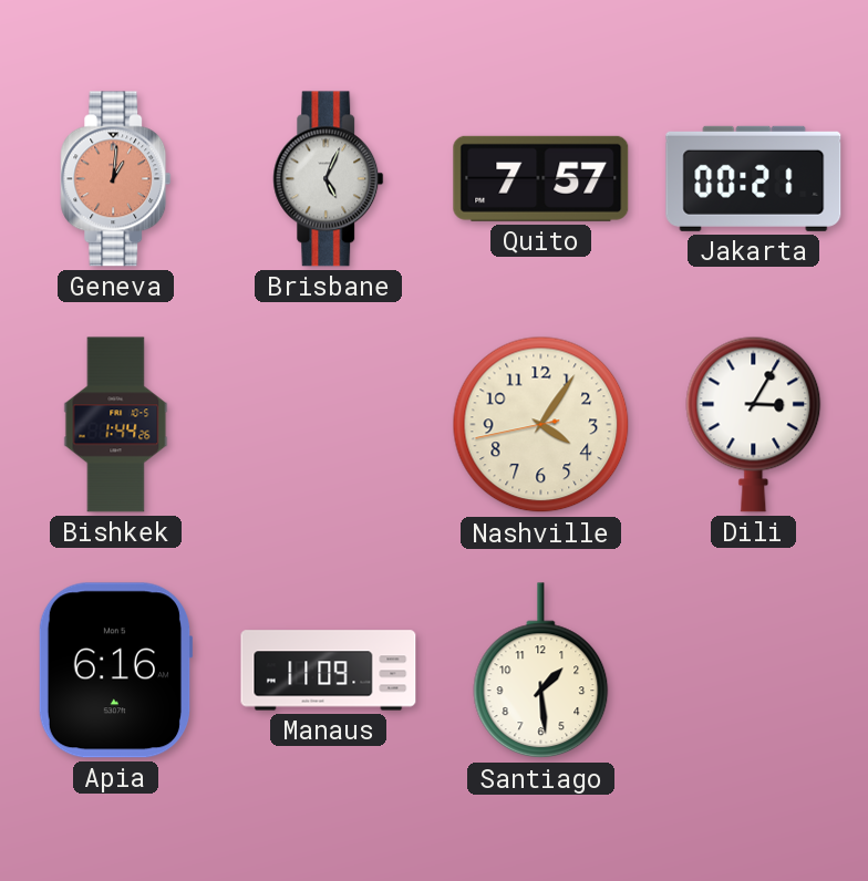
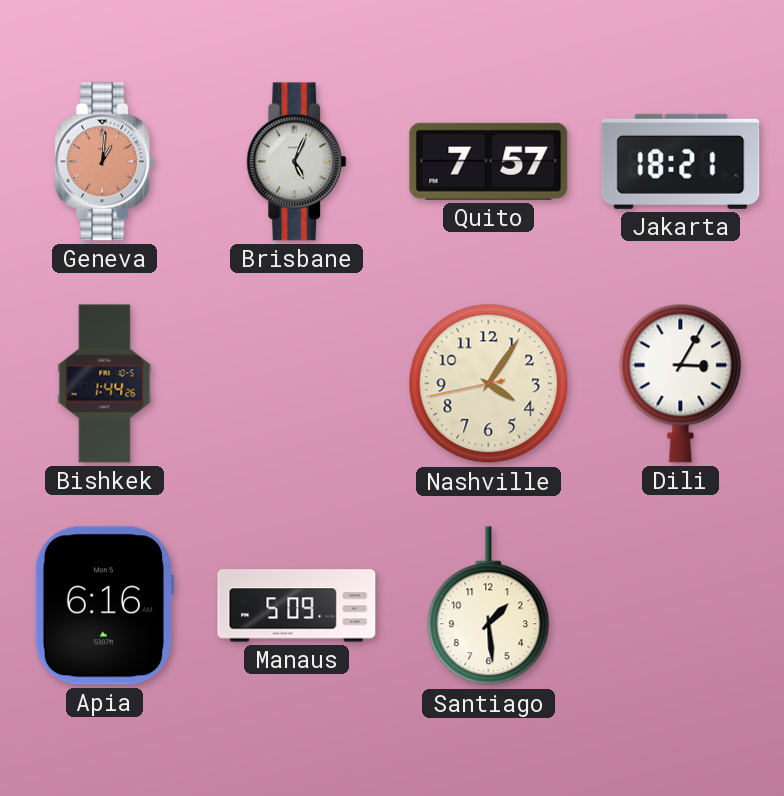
Jakarta: 00:21 -> 18:21
Manaus: 11:09 -> 5:09
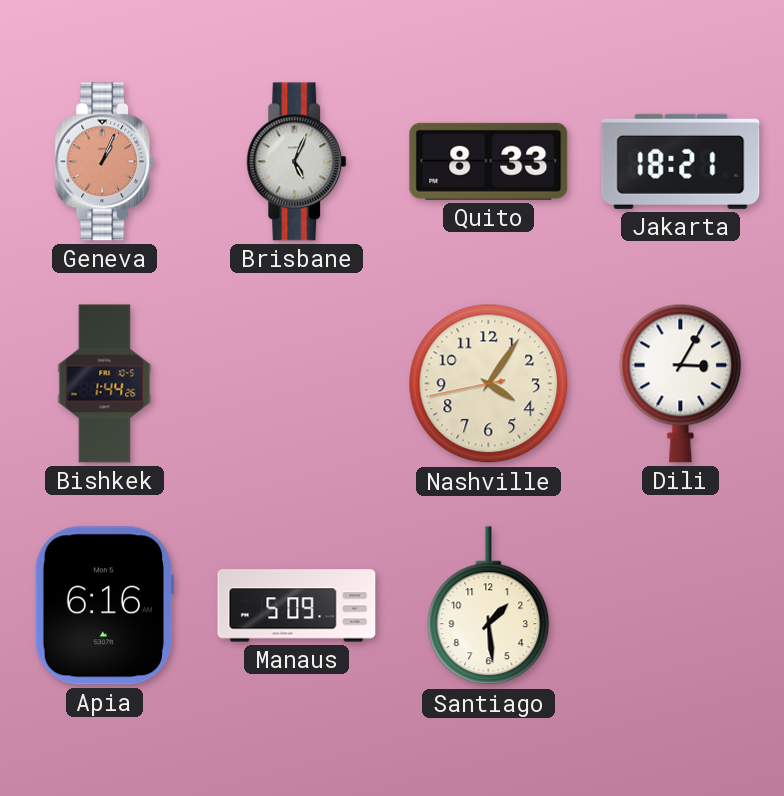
Geneva: 1:01 -> 1:04
Quito: 7:57 -> 8:33
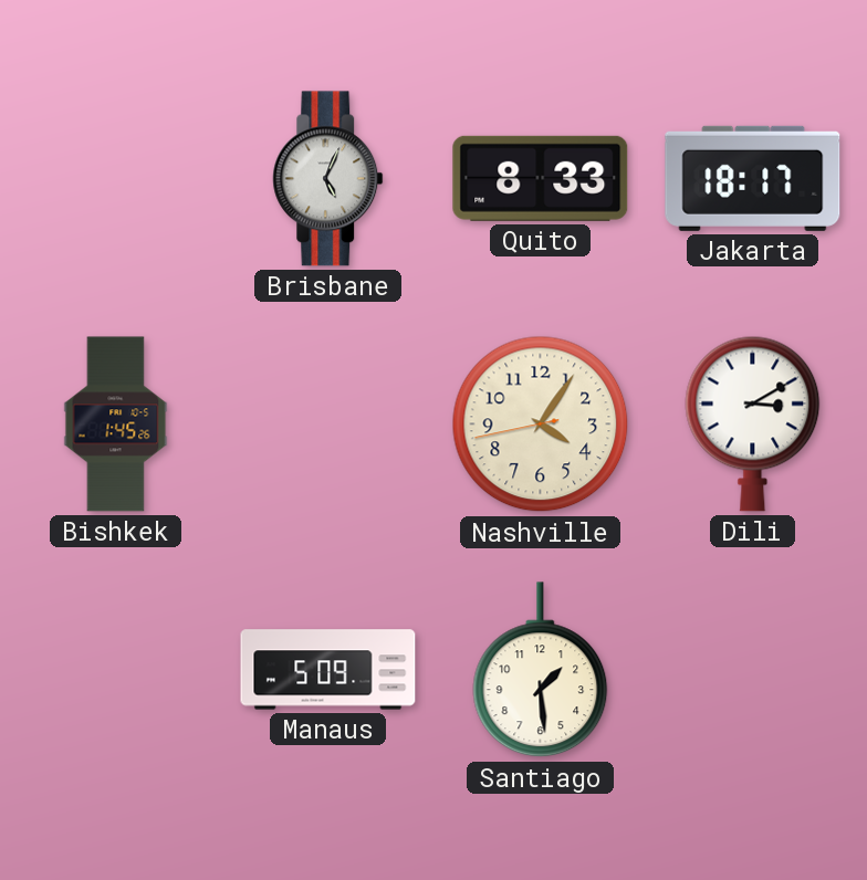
Geneva: 1:04 -> none
Jakarta: 18:21 -> 18:17
Bishkek: 1:44 -> 1:45
Dili: 3:05 -> 3:10
Apia: 6:16 -> none
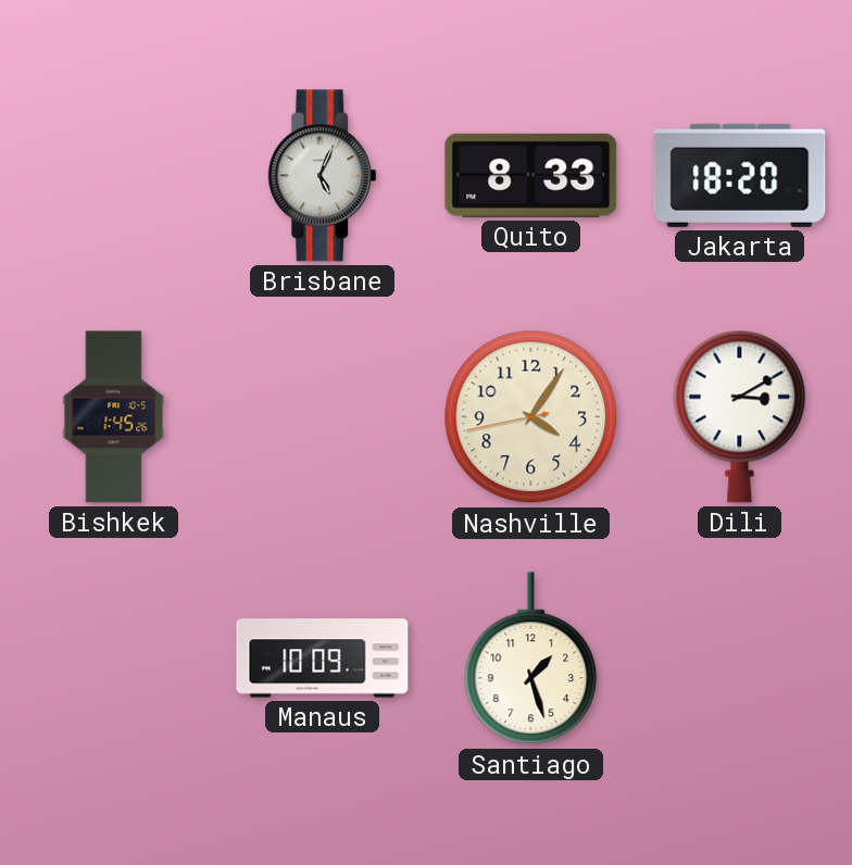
Jakarta: 18:17 -> 18:20
Manaus: 5:09 -> 10:09
Santiago: 1:29 -> 1:27
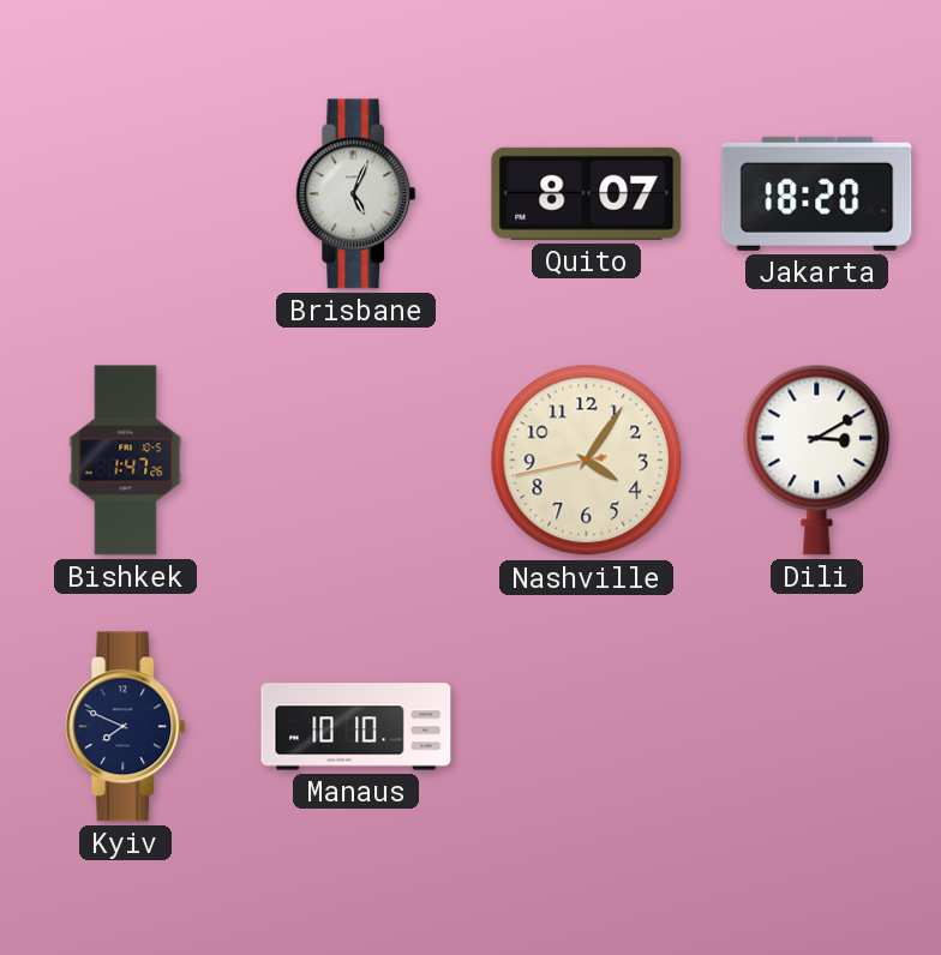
Quito: 8:33 -> 8:07
Bishkek: 1:45 -> 1:47
Kyiv: none -> 7:49
Manaus: 10:09 -> 10:10
Santiago: 1:27 -> none
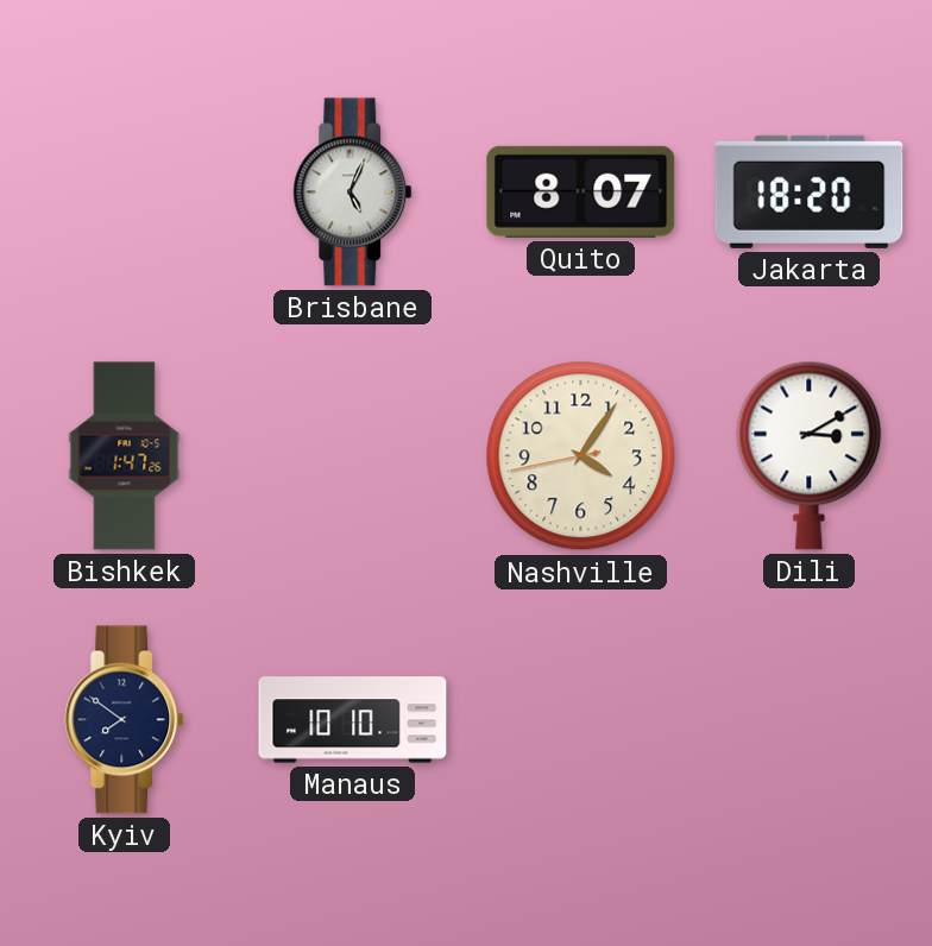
Kyiv: 7:49 -> 7:51
